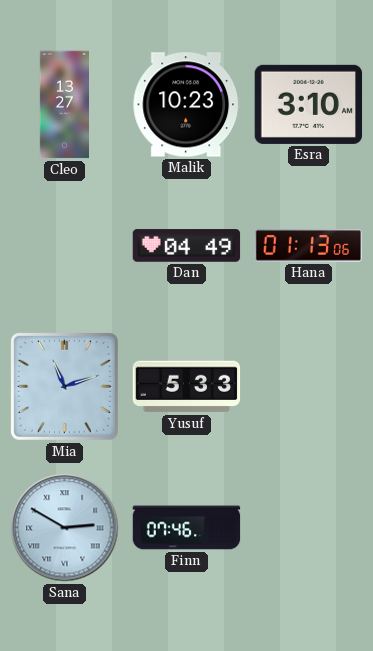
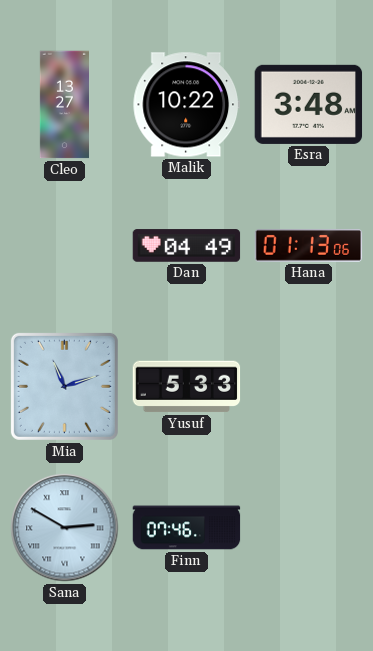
Malik: 10:23 -> 10:22
Esra: 3:10 -> 3:48
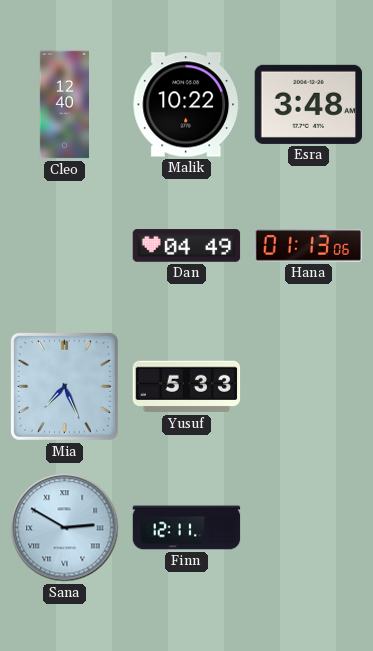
Cleo: 13:27 -> 12:40
Mia: 11:12 -> 7:26
Finn: 07:46 -> 12:11
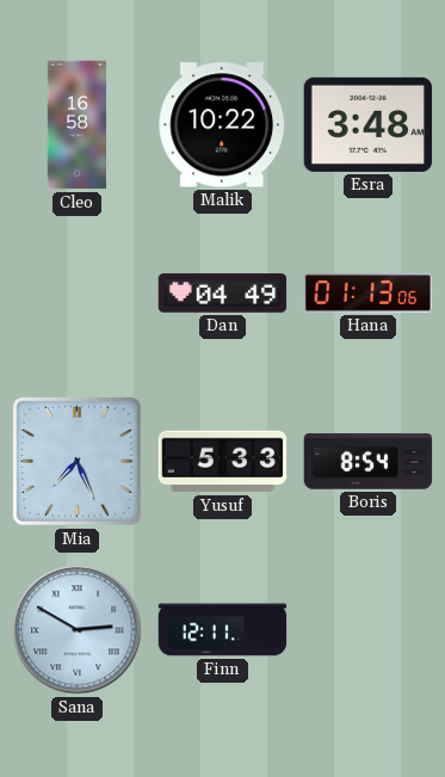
Cleo: 12:40 -> 16:58
Boris: none -> 8:54
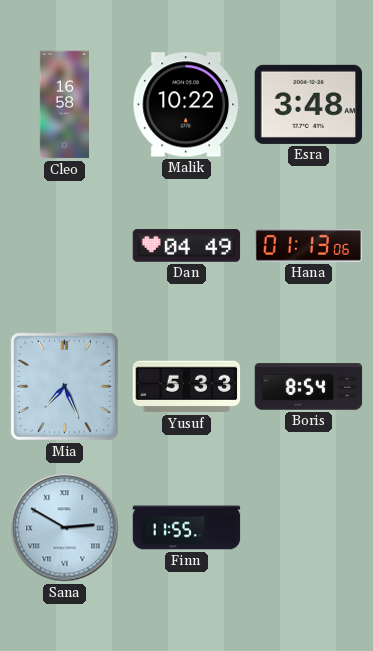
Finn: 12:11 -> 11:55
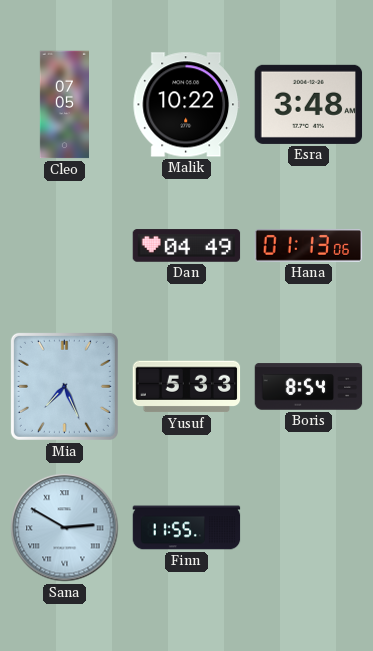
Cleo: 16:58 -> 07:05
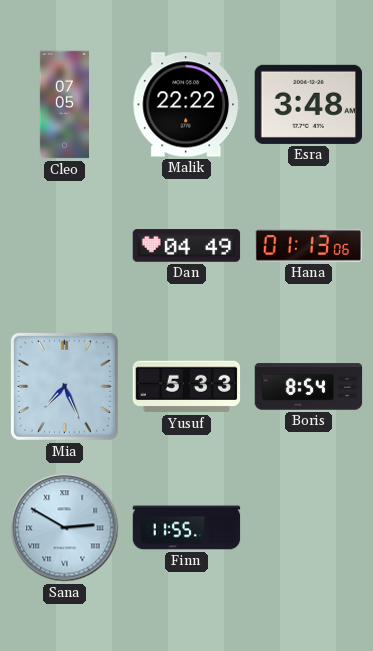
Malik: 10:22 -> 22:22
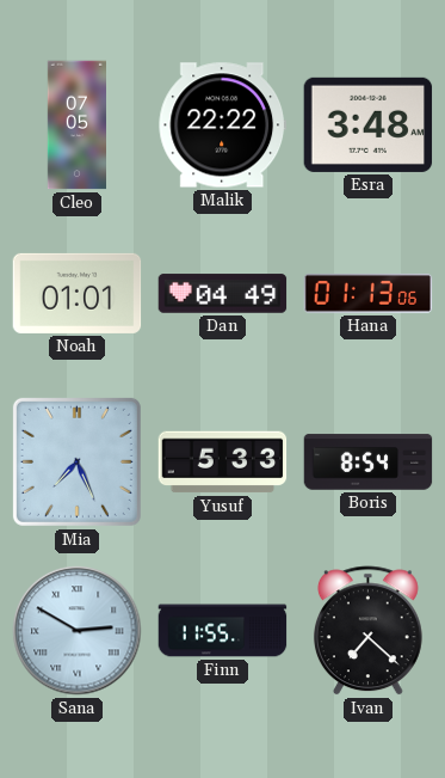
Noah: none -> 01:01
Ivan: none -> 7:22
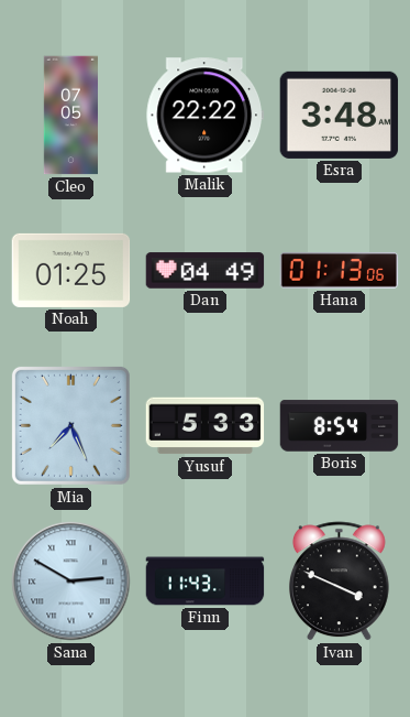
Noah: 01:01 -> 01:25
Finn: 11:55 -> 11:43
Ivan: 7:22 -> 3:49
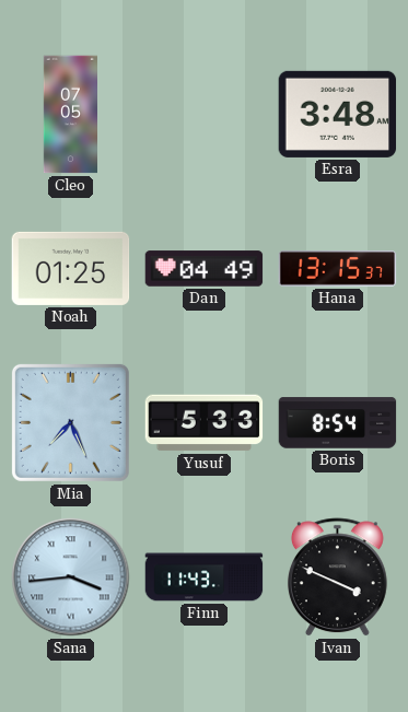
Malik: 22:22 -> none
Hana: 01:13 -> 13:15
Sana: 2:50 -> 3:44
